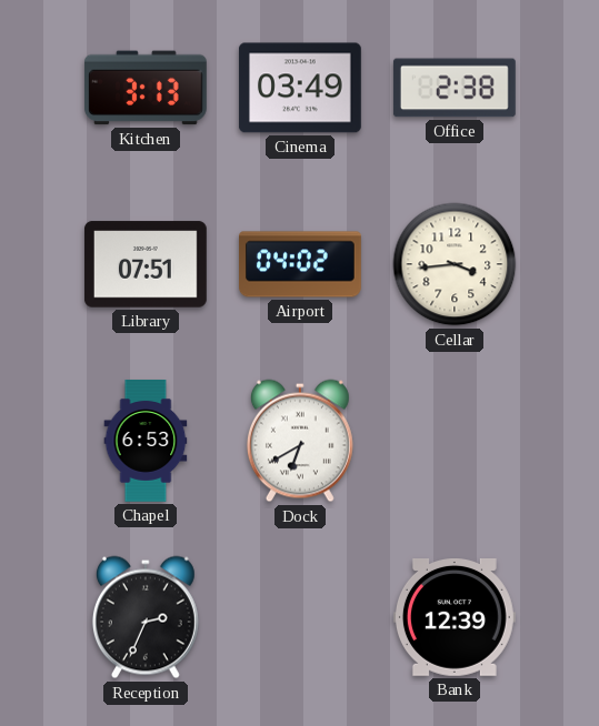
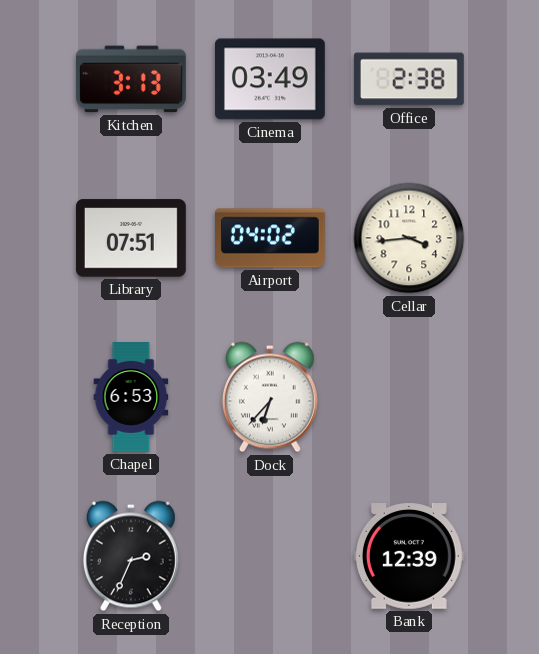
Dock: 6:40 -> 6:37
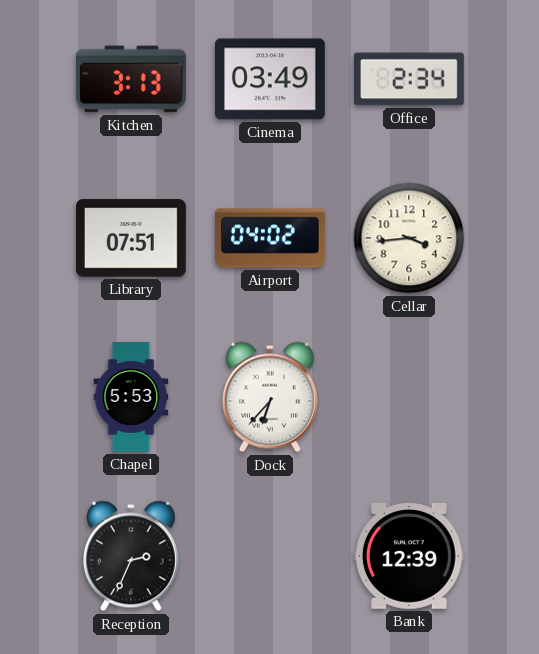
Office: 2:38 -> 2:34
Chapel: 6:53 -> 5:53
